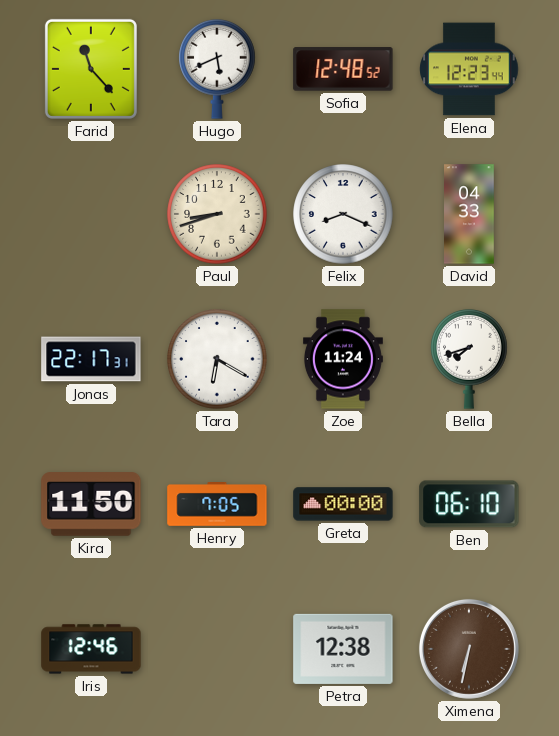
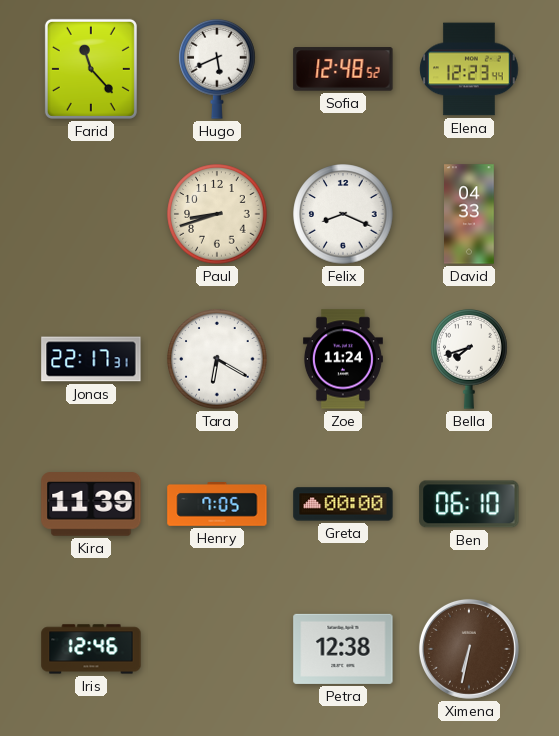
Kira: 11:50 -> 11:39
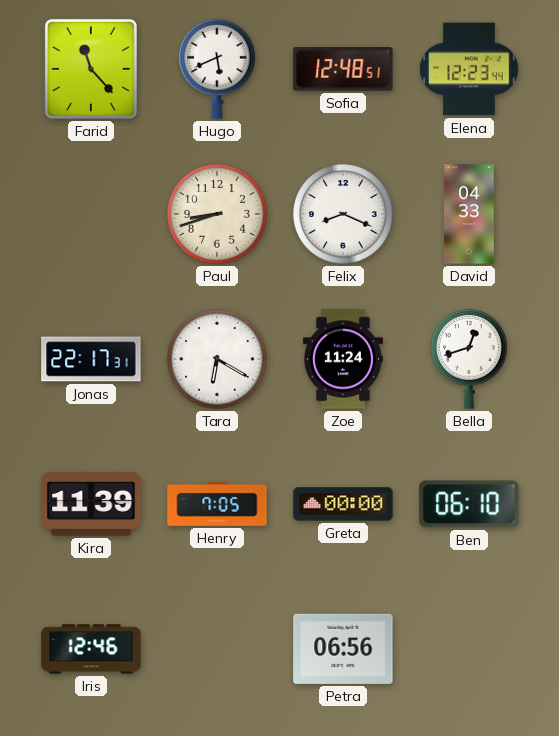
Sofia: 12:48:52 -> 12:48:51
Bella: 7:42 -> 12:42
Petra: 12:38 -> 06:56
Ximena: 6:32 -> none
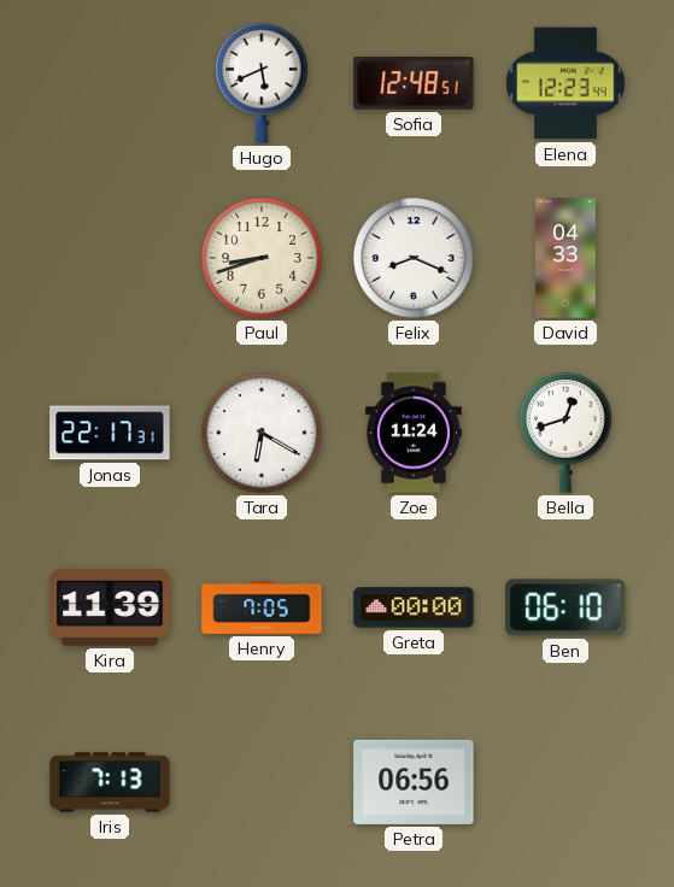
Farid: 11:23 -> none
Iris: 12:46 -> 7:13
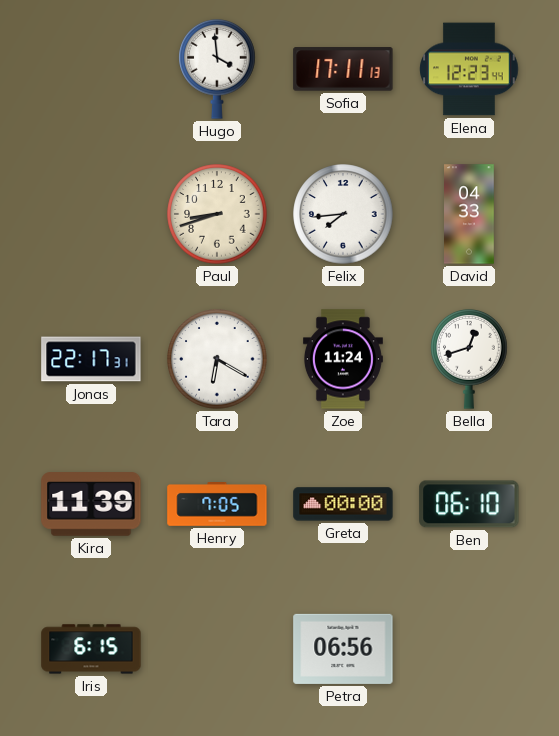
Hugo: 5:41 -> 3:59
Sofia: 12:48 -> 17:11
Felix: 8:19 -> 7:44
Iris: 7:13 -> 6:15
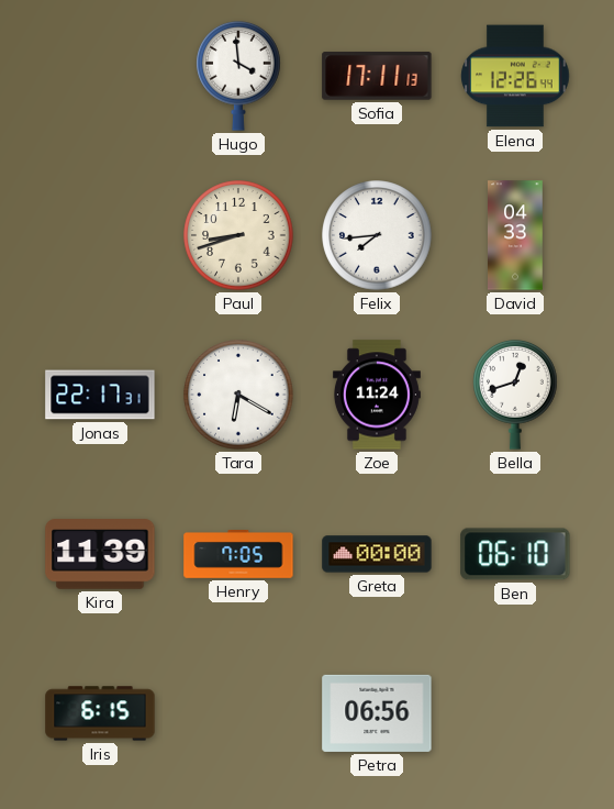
Elena: 12:23 -> 12:26
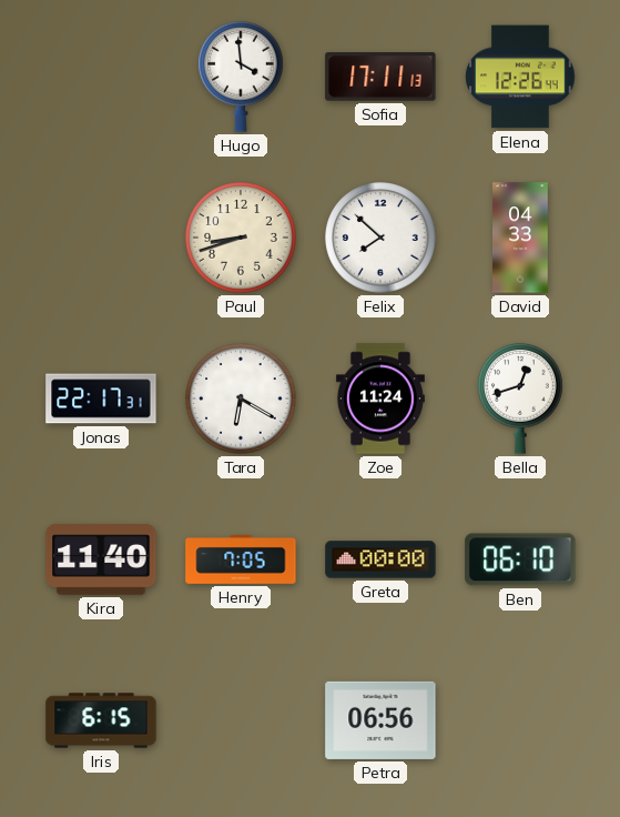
Felix: 7:44 -> 7:52
Kira: 11:39 -> 11:40
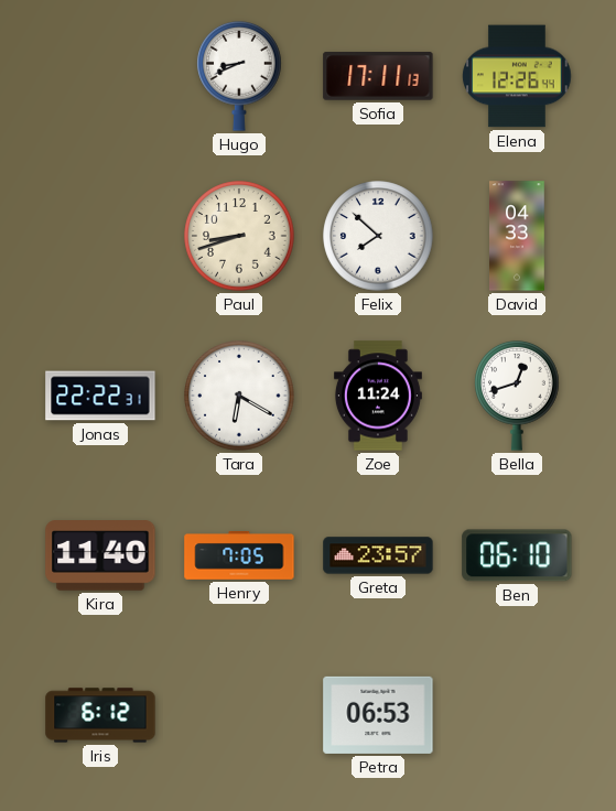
Hugo: 3:59 -> 8:41
Jonas: 22:17 -> 22:22
Greta: 00:00 -> 23:57
Iris: 6:15 -> 6:12
Petra: 06:56 -> 06:53
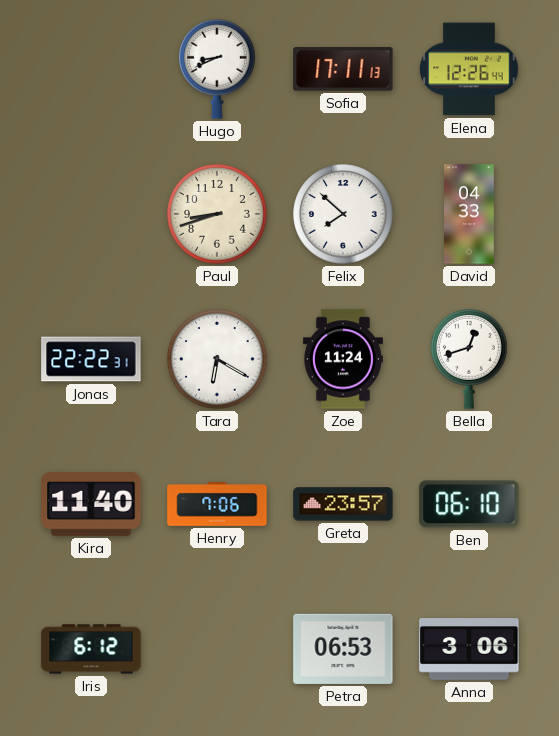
Henry: 7:05 -> 7:06
Anna: none -> 3:06
